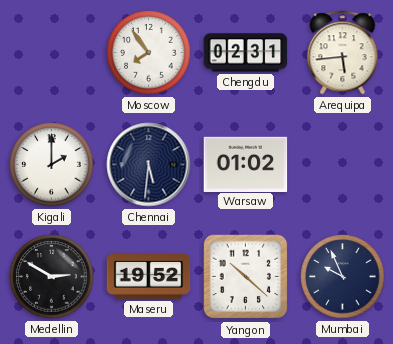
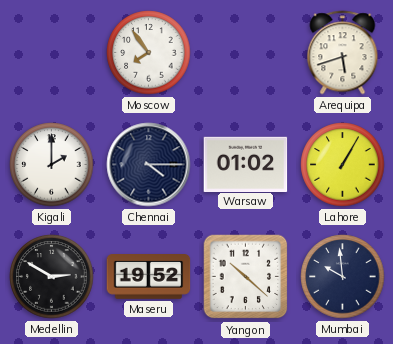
Chengdu: 02:31 -> none
Arequipa: 5:44 -> 5:42
Chennai: 5:31 -> 4:15
Lahore: none -> 1:05
Mumbai: 9:56 -> 9:59
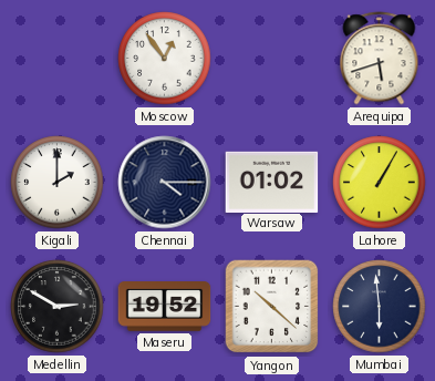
Moscow: 7:54 -> 12:54
Mumbai: 9:59 -> 5:59
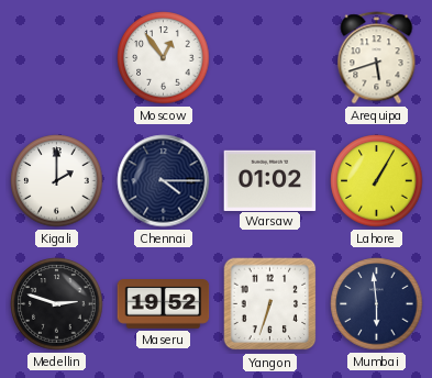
Medellin: 2:50 -> 2:48
Yangon: 10:22 -> 6:33
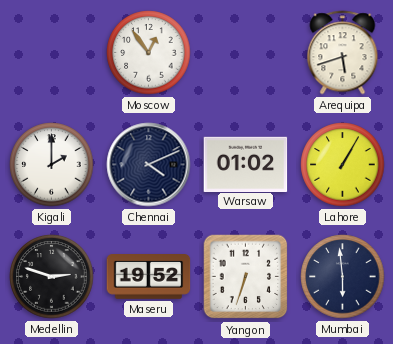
Chennai: 4:15 -> 4:11
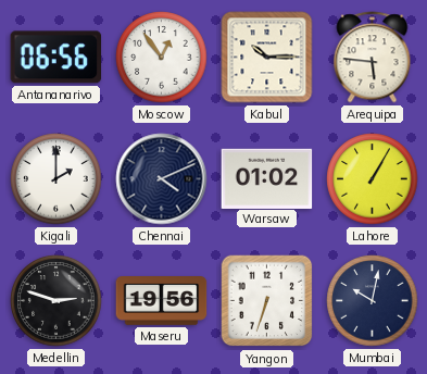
Antananarivo: none -> 06:56
Kabul: none -> 10:15
Arequipa: 5:42 -> 5:46
Maseru: 19:52 -> 19:56
Mumbai: 5:59 -> 10:02
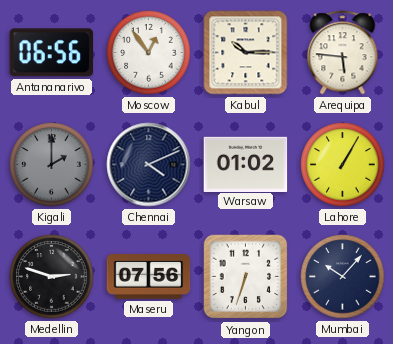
Kigali dial: white -> grey
Maseru: 19:56 -> 07:56
Mumbai: 10:02 -> 10:07
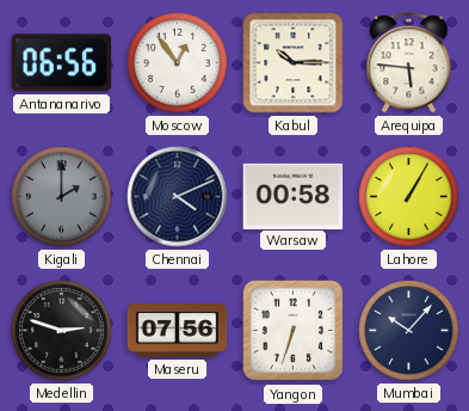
Warsaw: 01:02 -> 00:58
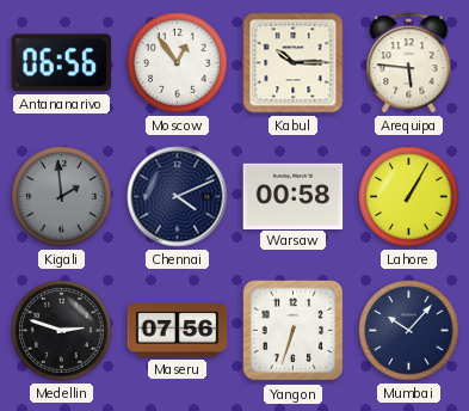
Kigali: 2:00 -> 1:59
